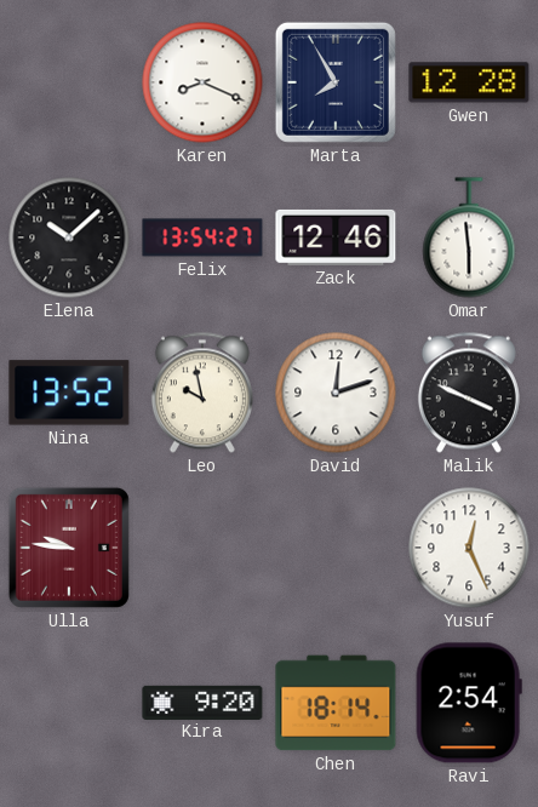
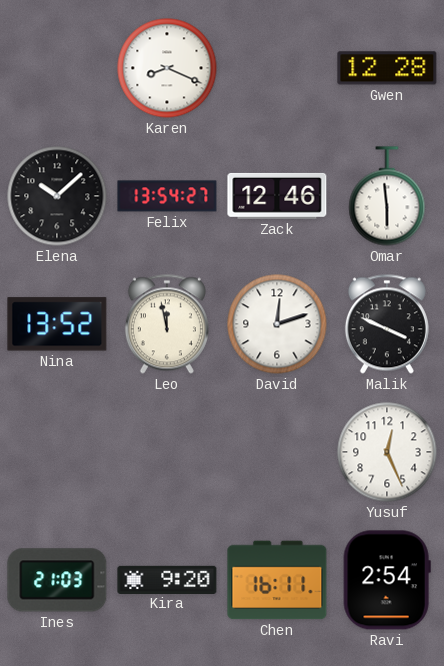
Marta: 7:55 -> none
Leo: 9:58 -> 11:58
Ulla: 9:46 -> none
Ines: none -> 21:03
Chen: 18:14 -> 16:11
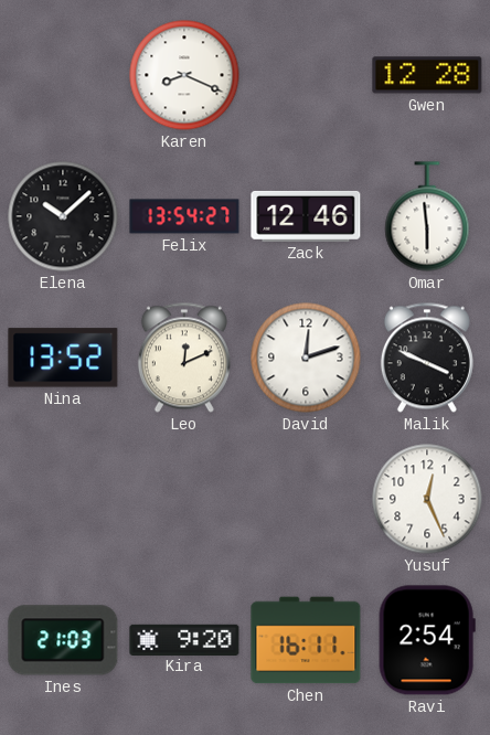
Leo: 11:58 -> 12:11
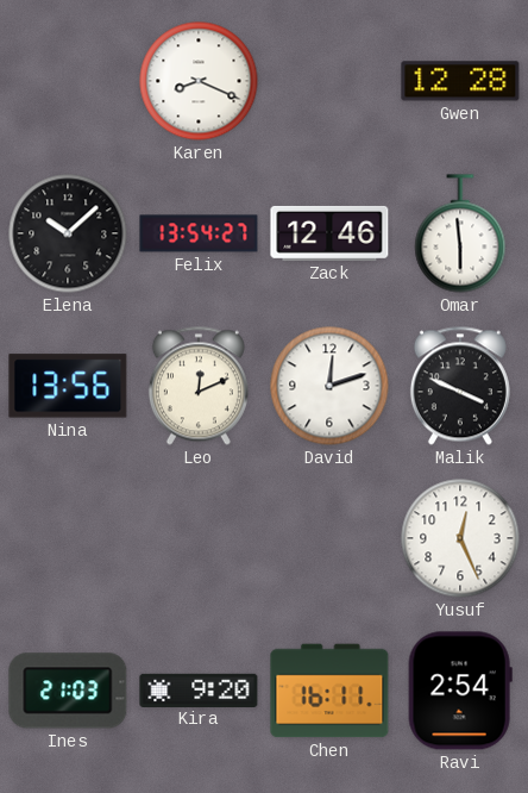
Nina: 13:52 -> 13:56
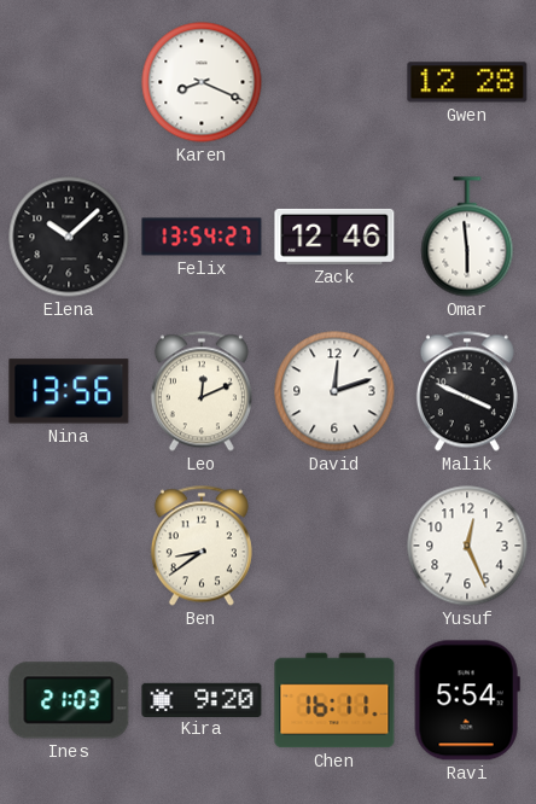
Ben: none -> 8:39
Ravi: 2:54 -> 5:54
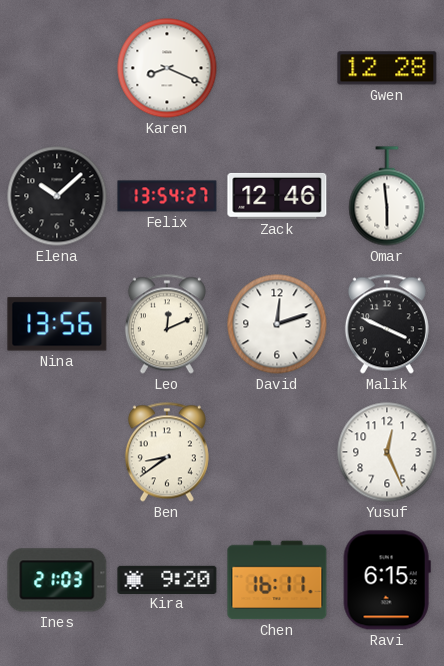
Ravi: 5:54 -> 6:15
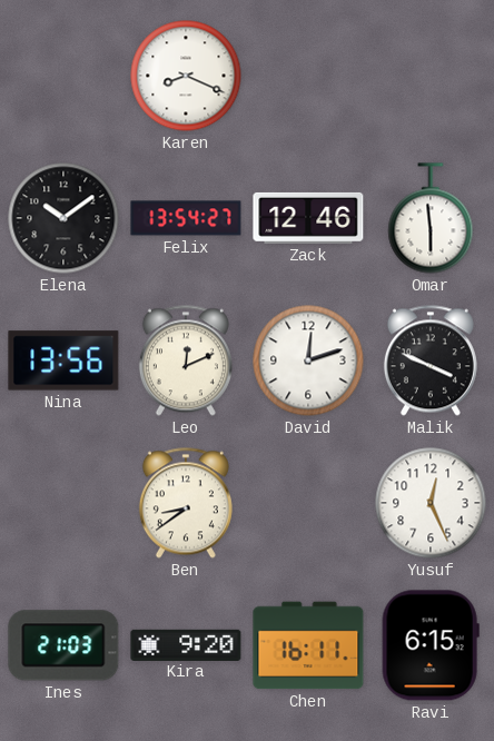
Gwen: 12:28 -> none
Elena: 10:08 -> 10:09
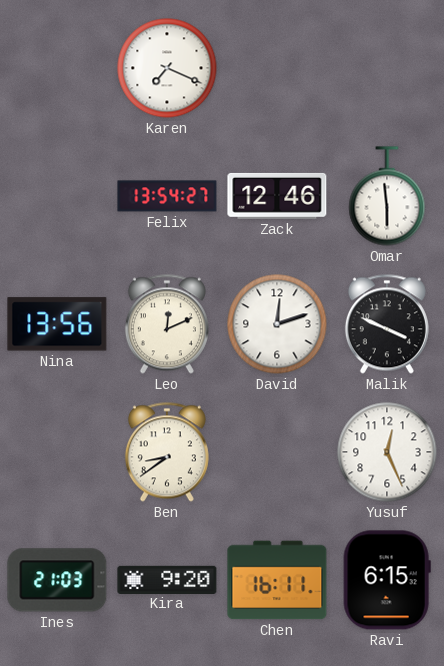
Karen: 8:19 -> 7:19
Elena: 10:09 -> none
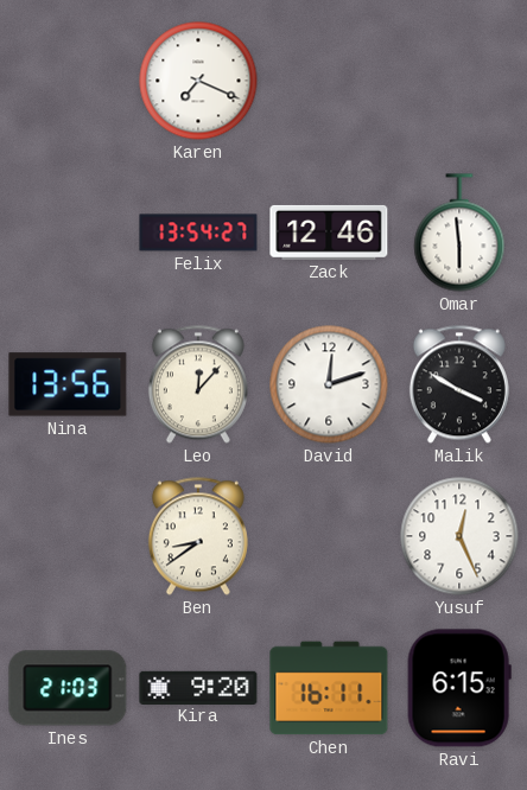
Leo: 12:11 -> 12:07
Malik: 3:49 -> 3:50
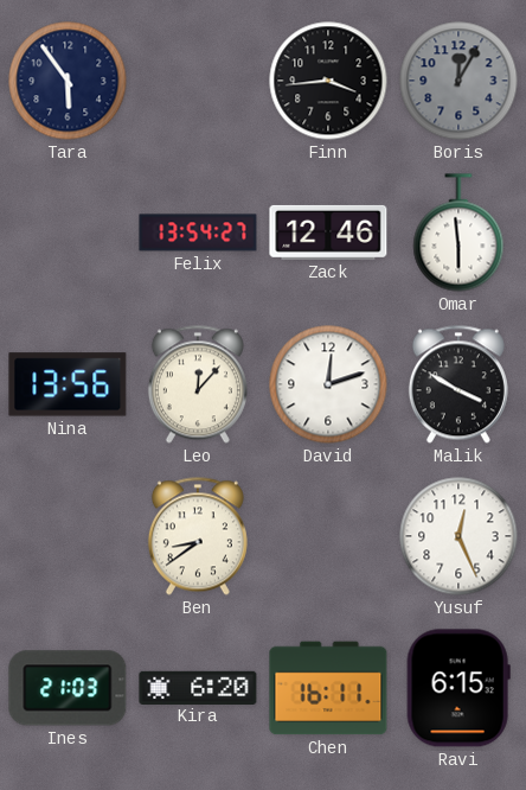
Tara: none -> 5:54
Karen: 7:19 -> none
Finn: none -> 3:44
Boris: none -> 12:05
Kira: 9:20 -> 6:20
